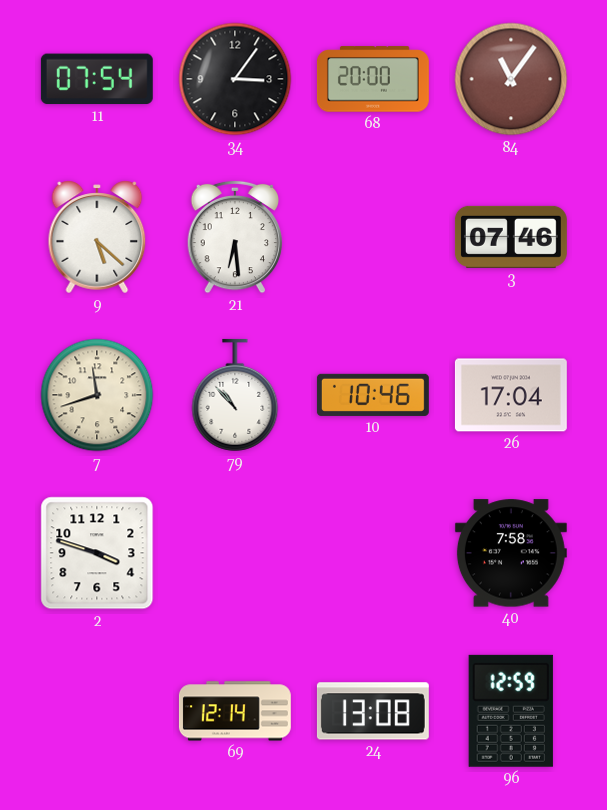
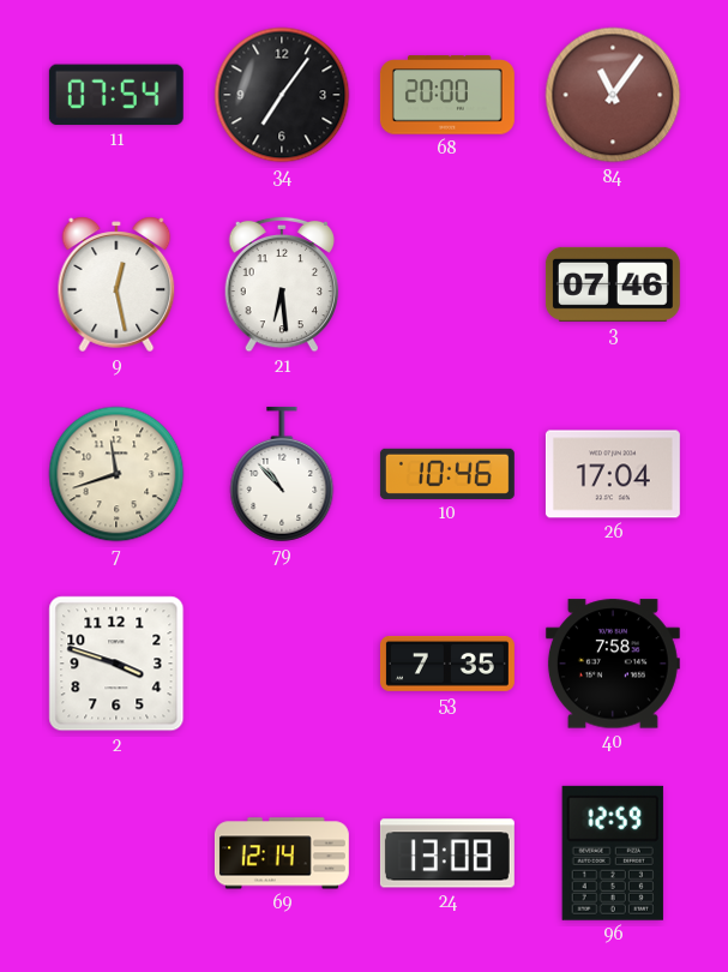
34: 3:06 -> 7:06
9: 5:22 -> 12:28
53: none -> 7:35
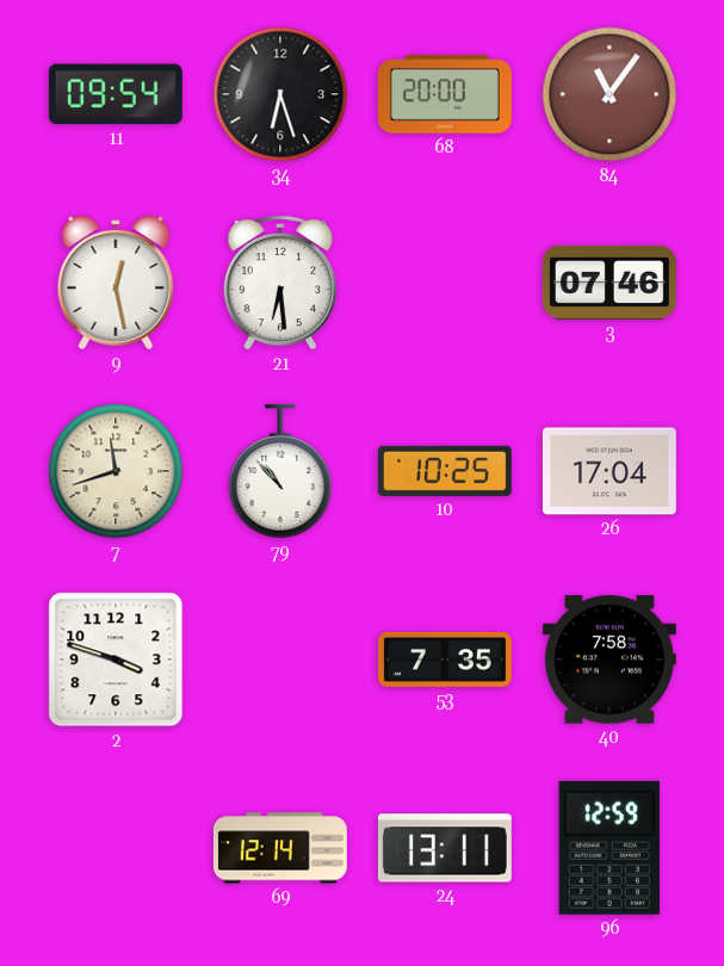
11: 07:54 -> 09:54
34: 7:06 -> 6:27
10: 10:46 -> 10:25
24: 13:08 -> 13:11
